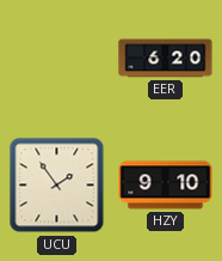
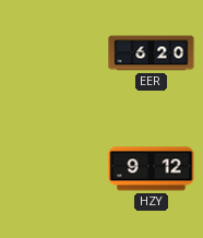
UCU: 1:54 -> none
HZY: 9:10 -> 9:12
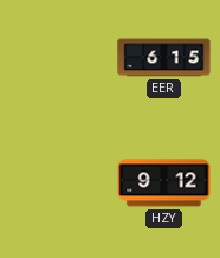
EER: 6:20 -> 6:15
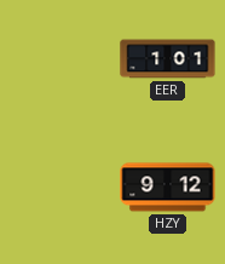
EER: 6:15 -> 1:01
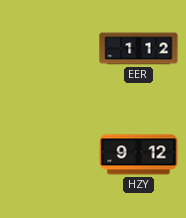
EER: 1:01 -> 1:12
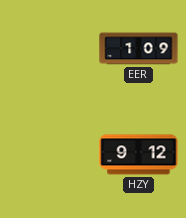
EER: 1:12 -> 1:09
